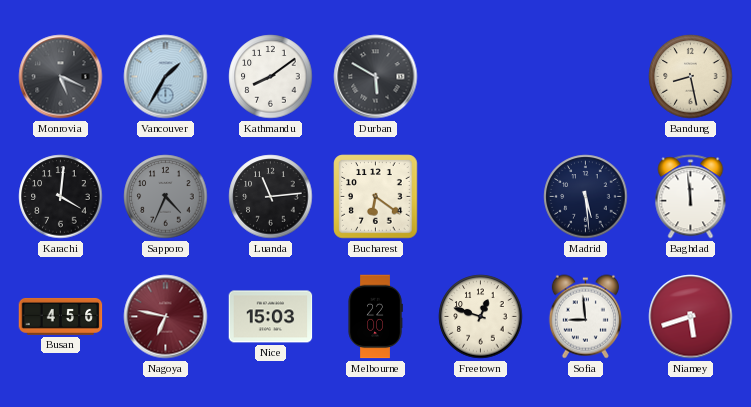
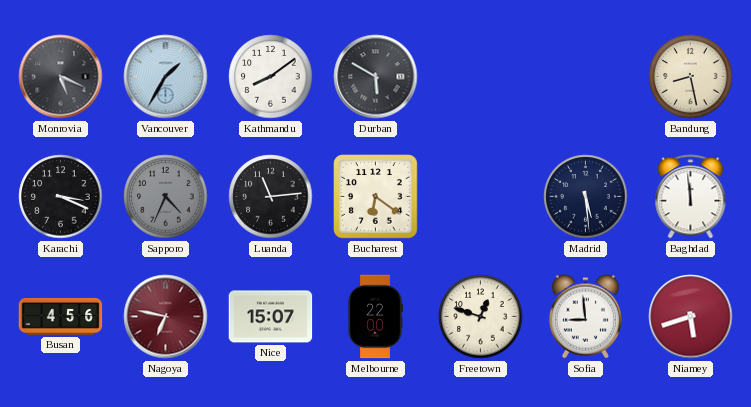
Karachi: 4:01 -> 3:19
Nice: 15:03 -> 15:07
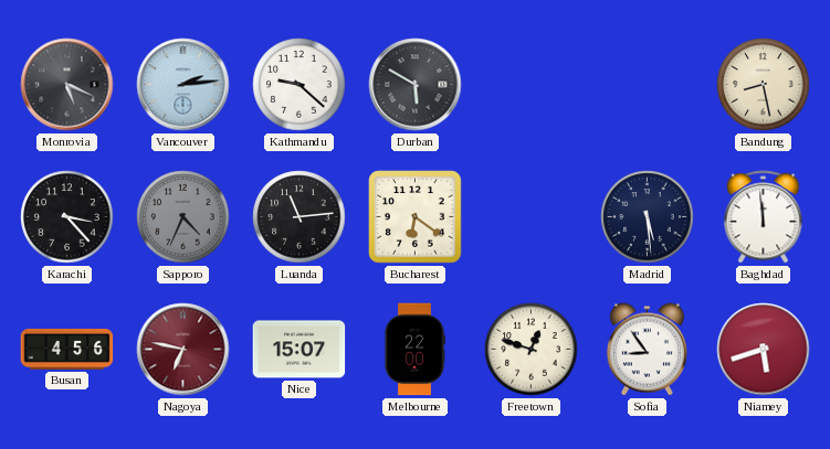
Vancouver: 1:35 -> 2:14
Kathmandu: 8:09 -> 9:22
Karachi: 3:19 -> 3:23
Sofia: 8:59 -> 8:54
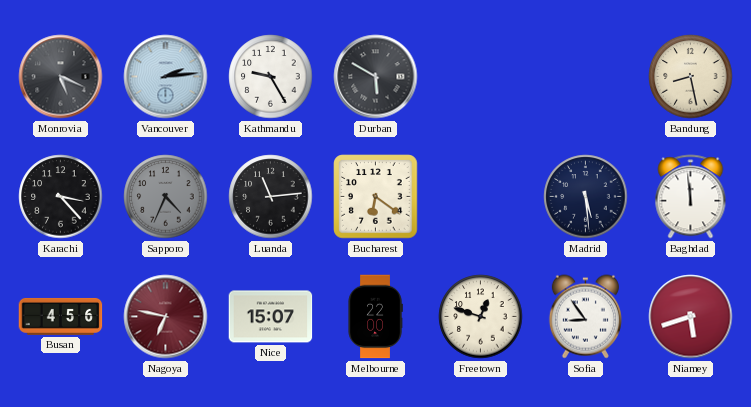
Kathmandu: 9:22 -> 9:25
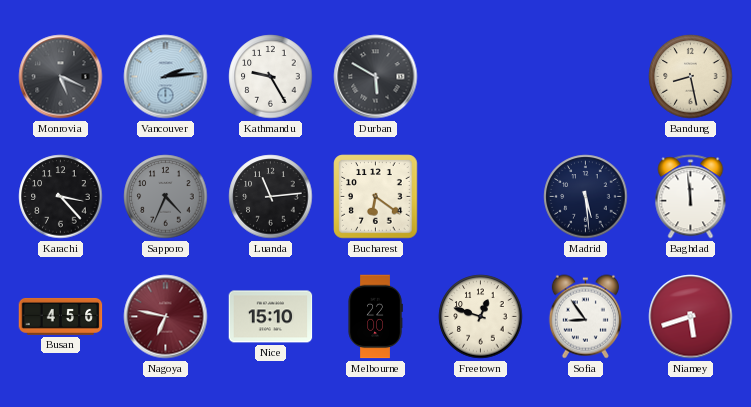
Nice: 15:07 -> 15:10
